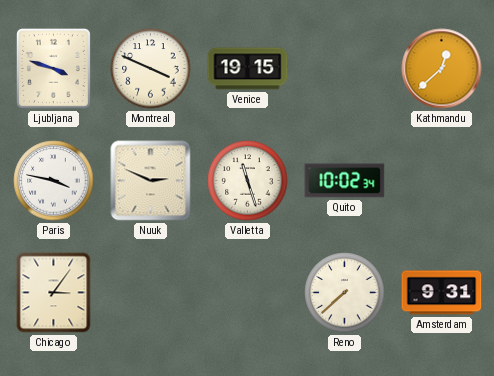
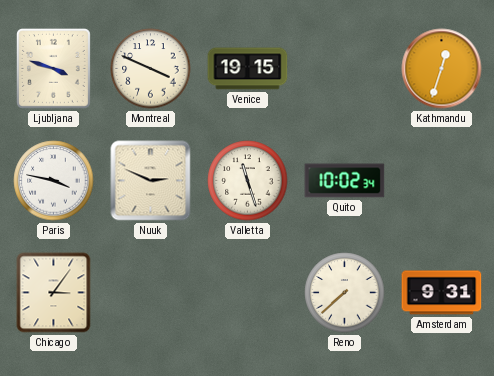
Kathmandu: 12:38 -> 12:33
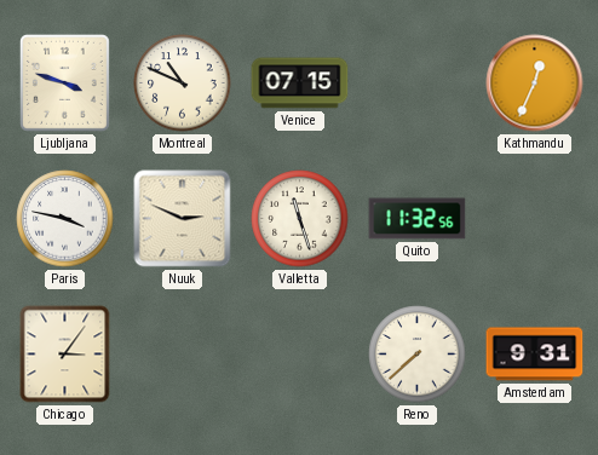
Montreal: 3:49 -> 10:49
Venice: 19:15 -> 07:15
Kathmandu: 12:33 -> 12:34
Quito: 10:02 -> 11:32
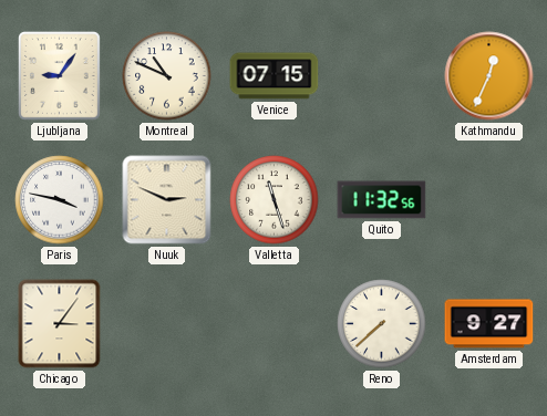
Ljubljana: 3:48 -> 9:06
Amsterdam: 9:31 -> 9:27
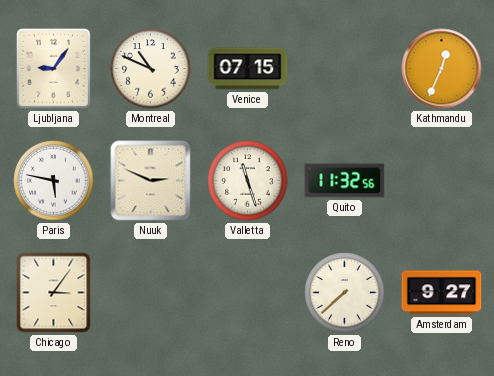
Paris: 3:47 -> 5:47
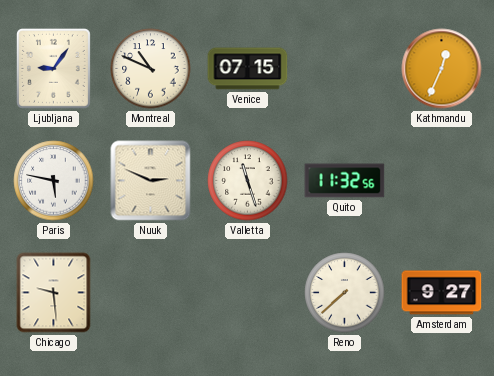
Chicago: 3:06 -> 9:29
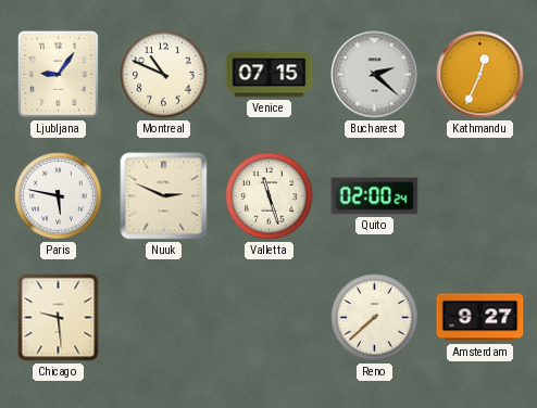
Bucharest: none -> 2:22
Quito: 11:32 -> 02:00
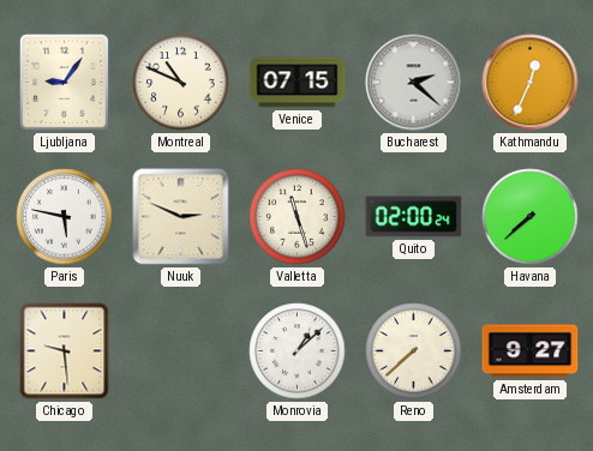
Havana: none -> 7:38
Monrovia: none -> 1:08
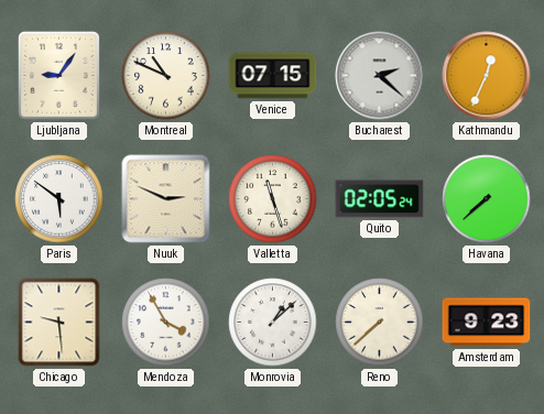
Paris: 5:47 -> 5:51
Quito: 02:00 -> 02:05
Mendoza: none -> 3:55
Amsterdam: 9:27 -> 9:23
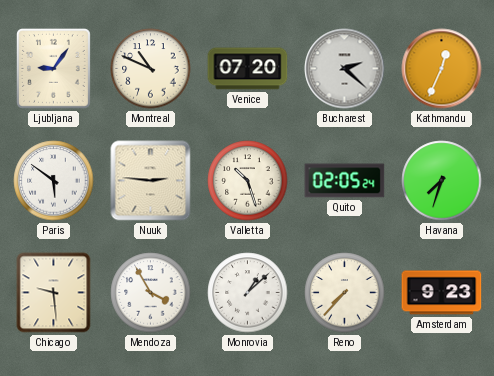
Venice: 07:15 -> 07:20
Nuuk: 2:49 -> 2:46
Valletta: 11:27 -> 10:27
Havana: 7:38 -> 7:33
Reno: 7:38 -> 7:37
